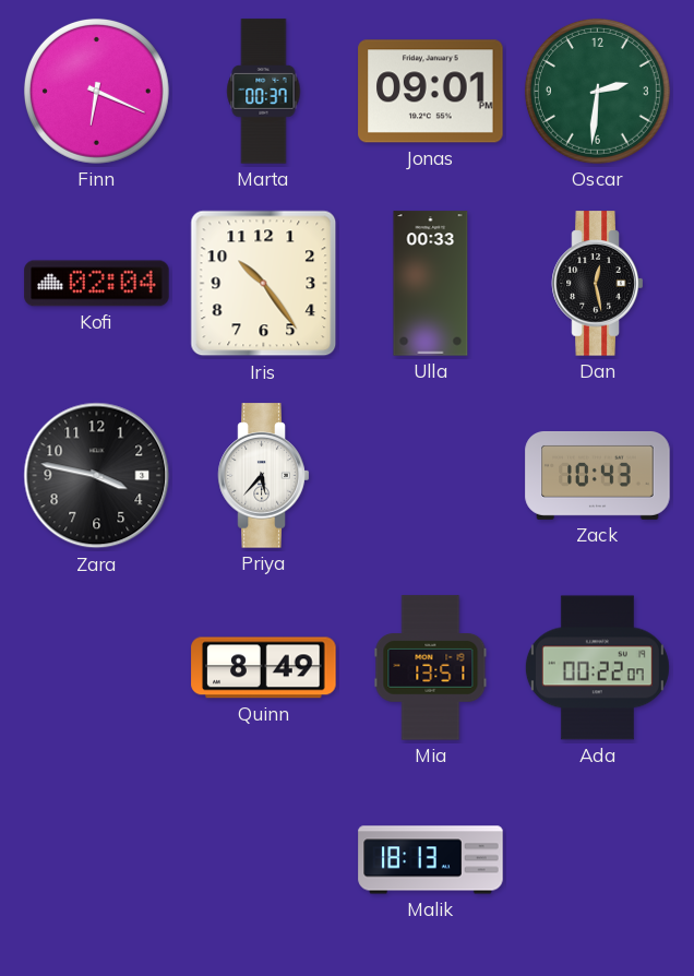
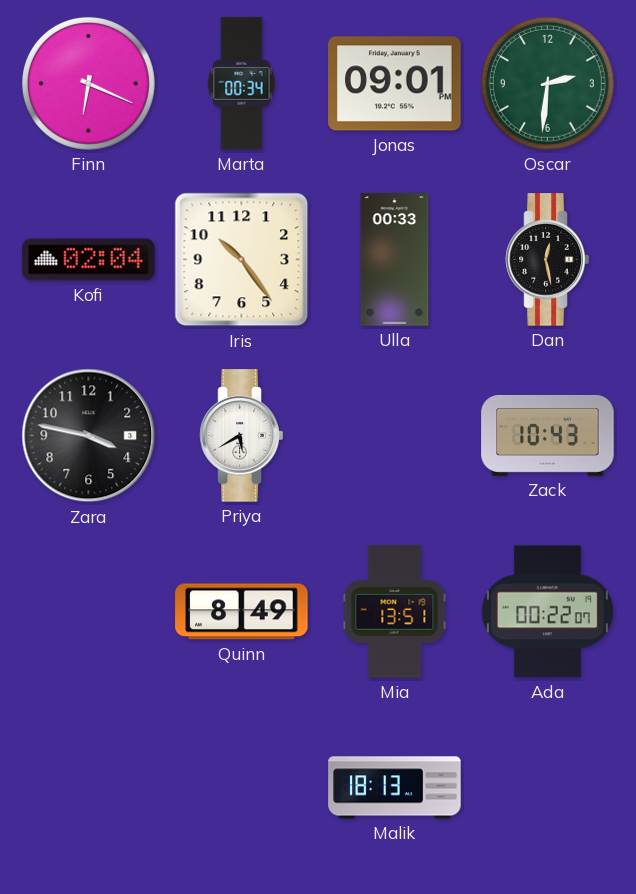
Marta: 00:37 -> 00:34
Priya: 5:37 -> 5:40
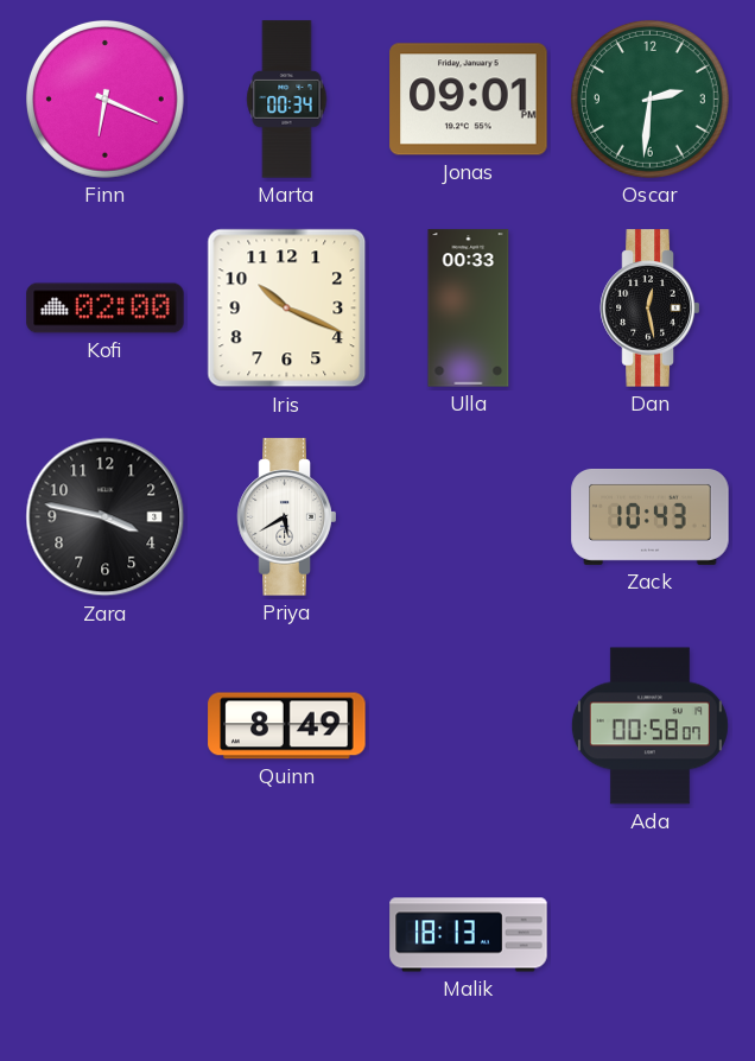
Kofi: 02:04 -> 02:00
Iris: 10:24 -> 10:19
Mia: 13:51 -> none
Ada: 00:22 -> 00:58
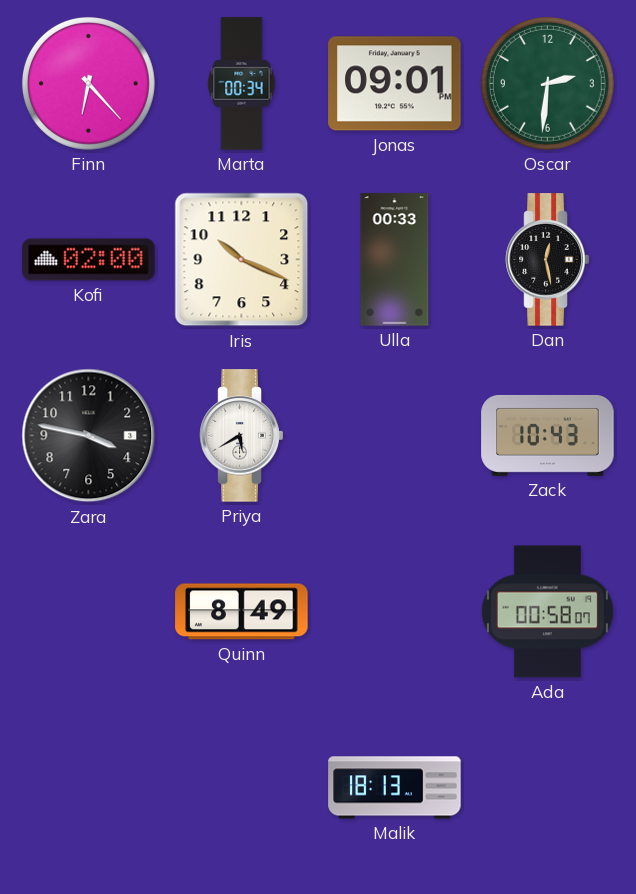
Finn: 6:19 -> 6:23
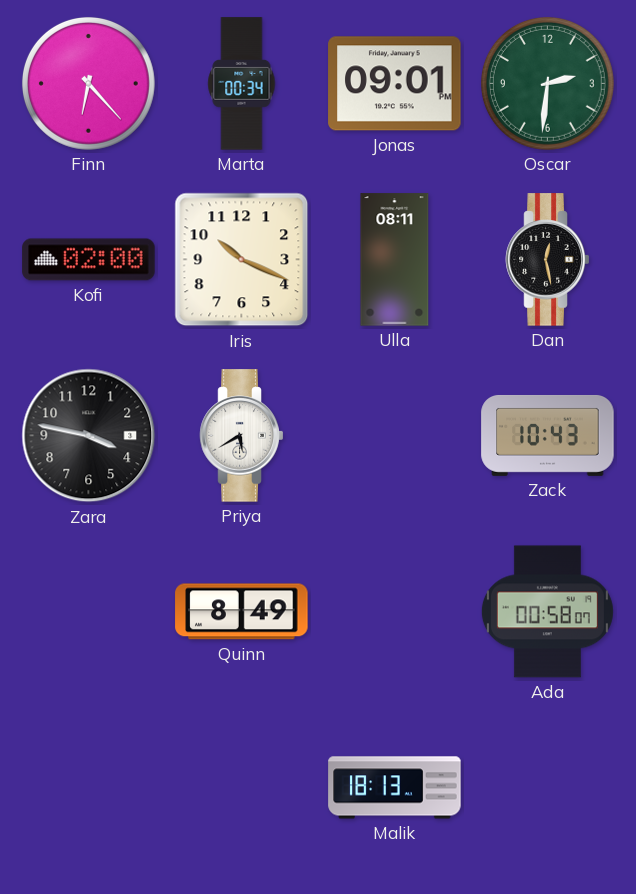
Ulla: 00:33 -> 08:11
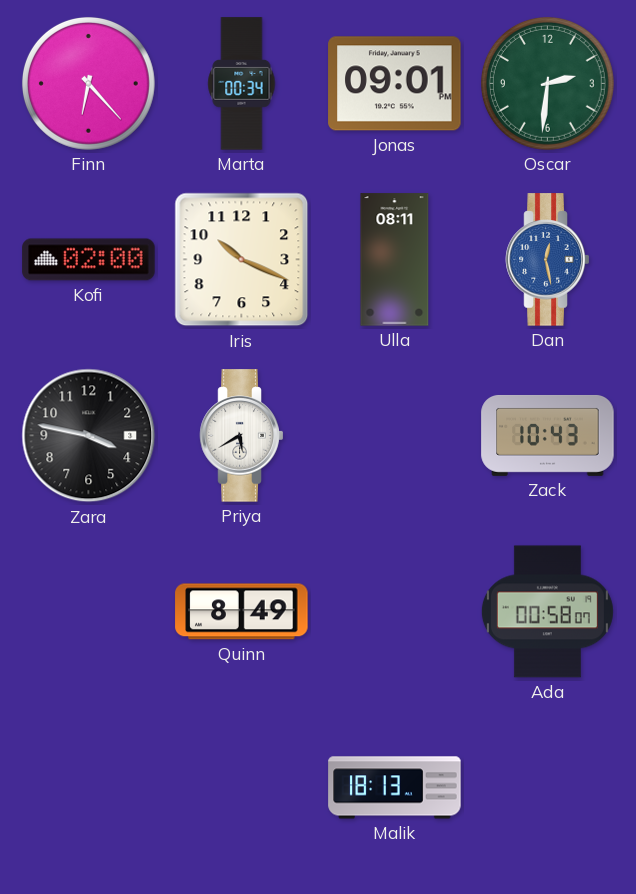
Dan dial: black -> blue
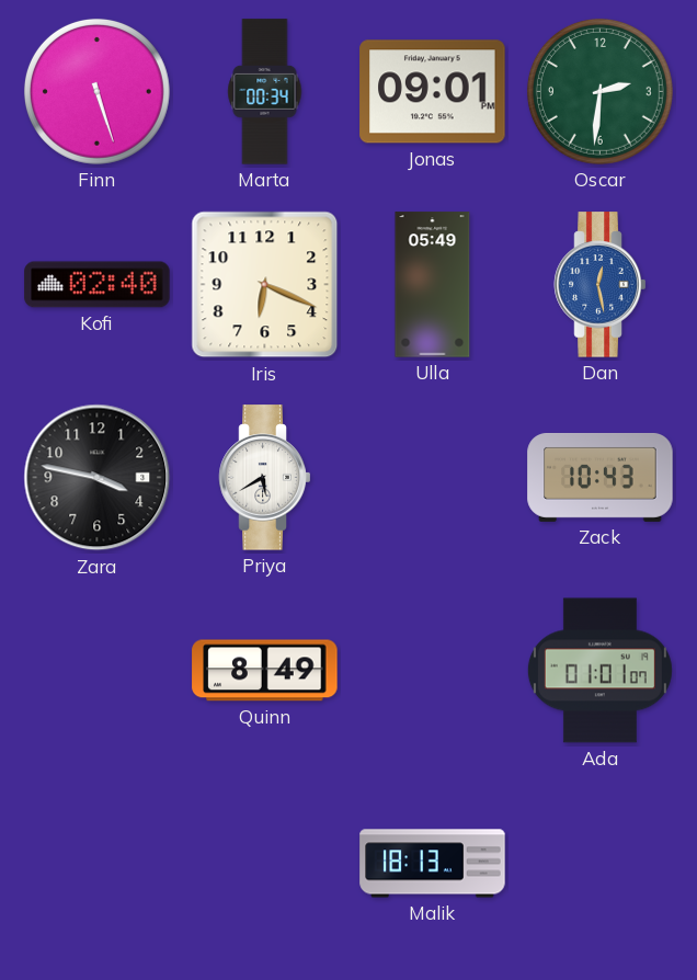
Finn: 6:23 -> 5:27
Kofi: 02:00 -> 02:40
Iris: 10:19 -> 6:19
Ulla: 08:11 -> 05:49
Ada: 00:58 -> 01:01
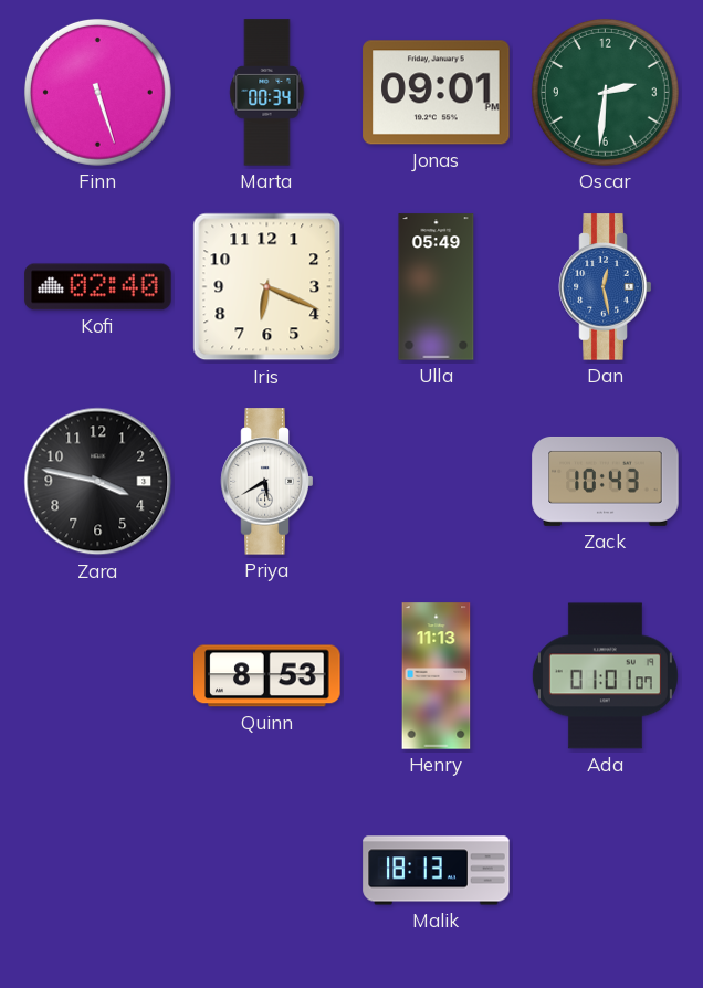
Quinn: 8:49 -> 8:53
Henry: none -> 11:13
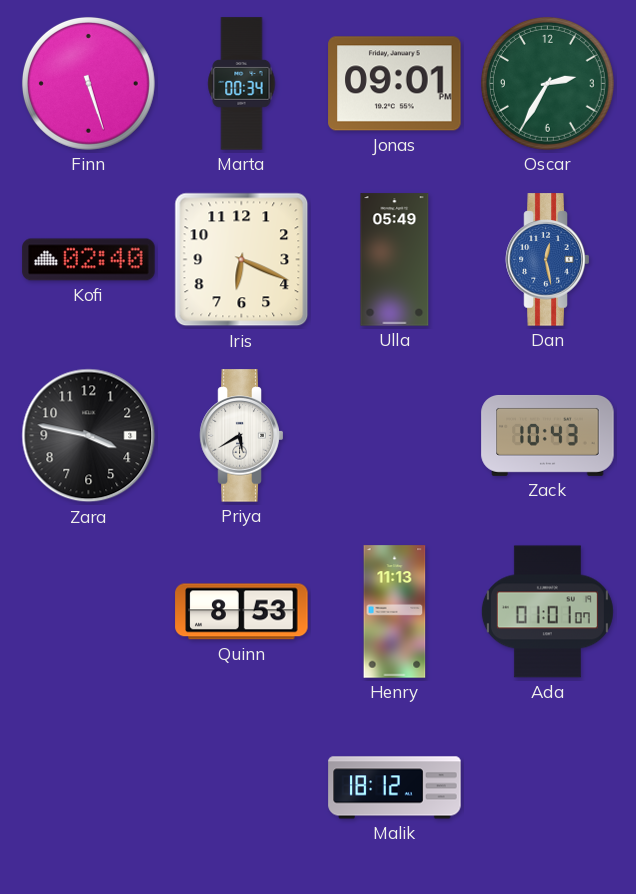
Oscar: 2:31 -> 2:35
Malik: 18:13 -> 18:12
